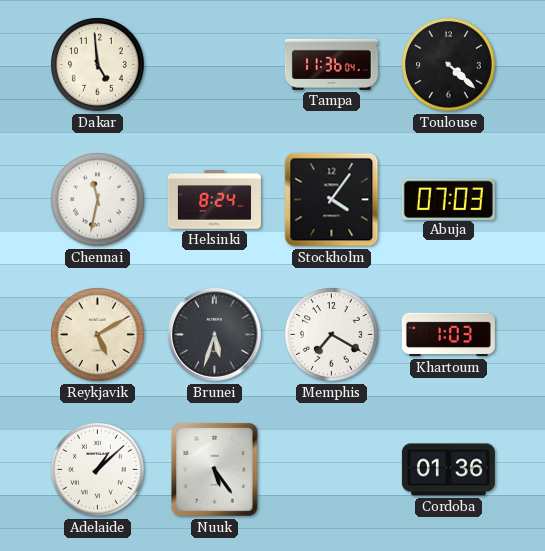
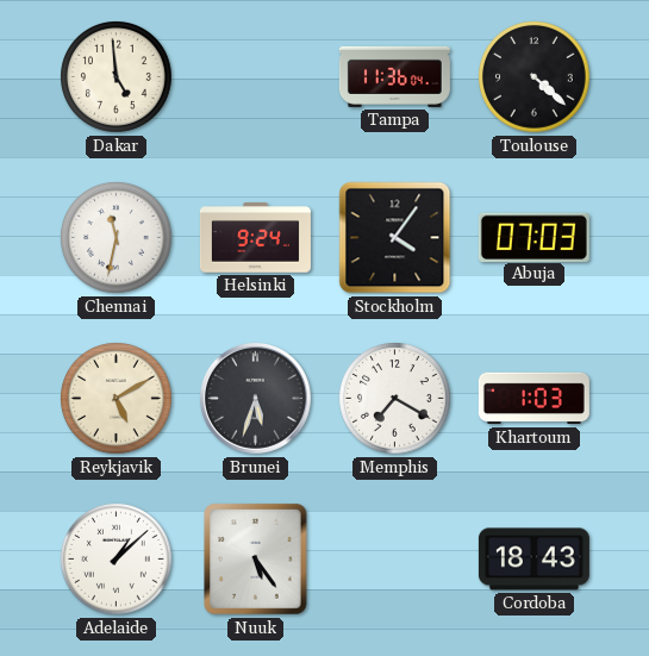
Helsinki: 8:24 -> 9:24
Cordoba: 01:36 -> 18:43
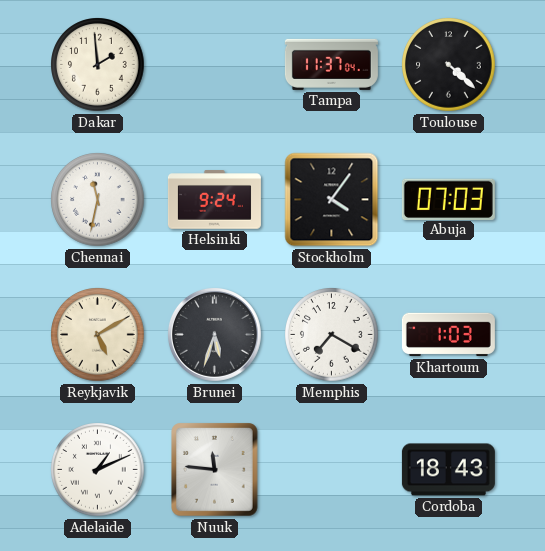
Dakar: 4:59 -> 1:59
Tampa: 11:36 -> 11:37
Adelaide: 1:08 -> 1:11
Nuuk: 5:24 -> 11:46
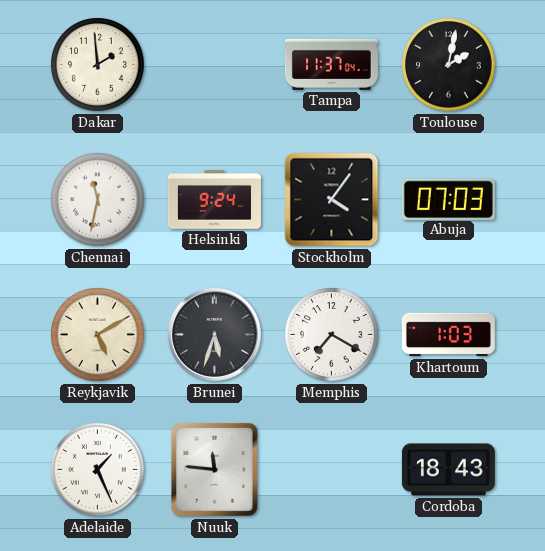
Toulouse: 4:22 -> 2:02
Adelaide: 1:11 -> 1:26
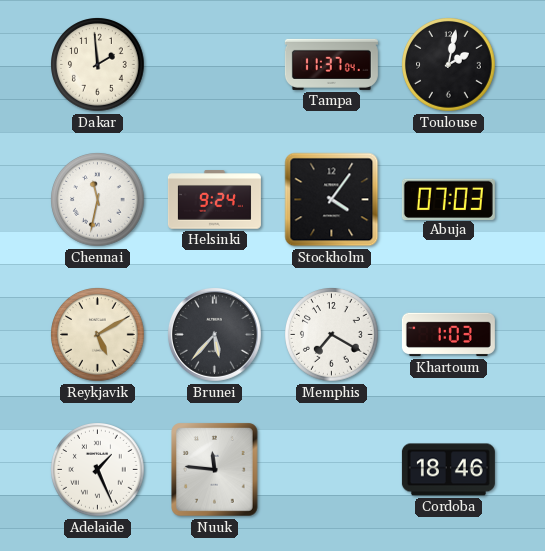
Brunei: 5:33 -> 5:37
Cordoba: 18:43 -> 18:46
